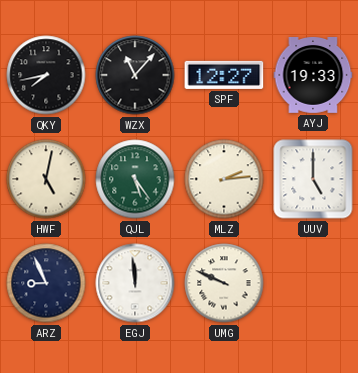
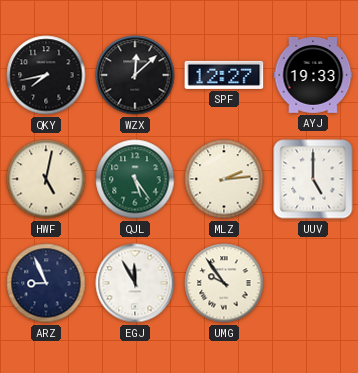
WZX: 11:07 -> 12:08
EGJ: 11:59 -> 11:55
UMG: 9:49 -> 9:54
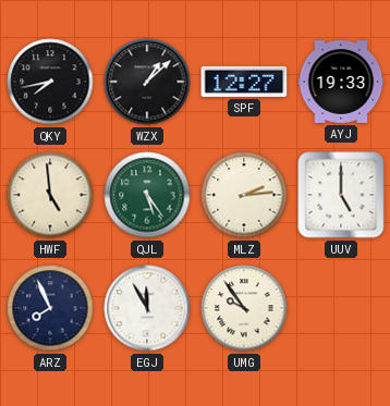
WZX: 12:08 -> 1:08
HWF: 5:02 -> 4:59
ARZ: 8:56 -> 7:56
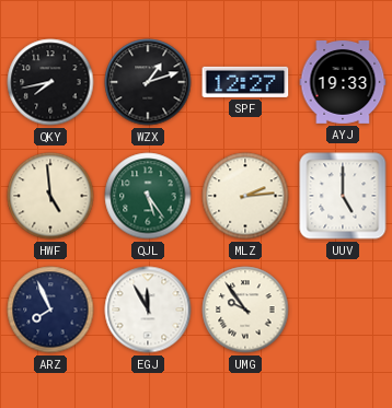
WZX: 1:08 -> 1:12
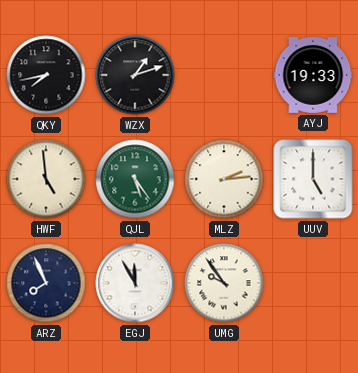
SPF: 12:27 -> none
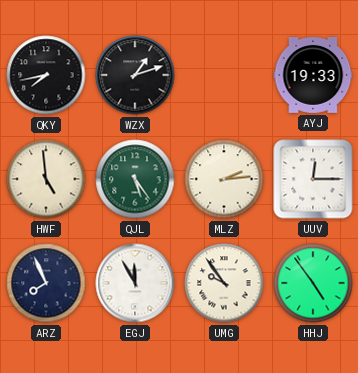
UUV: 5:00 -> 12:15
HHJ: none -> 4:54
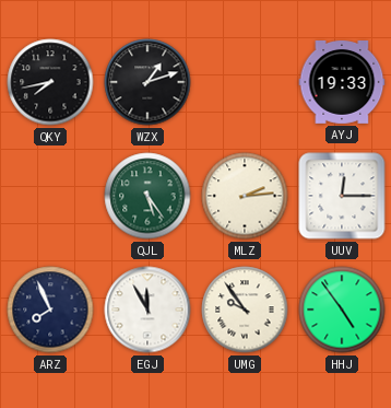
HWF: 4:59 -> none
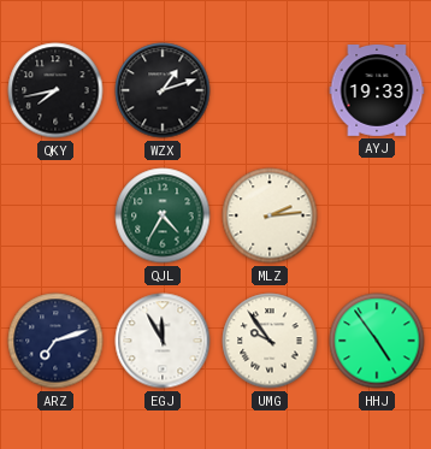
QJL: 5:24 -> 4:35
UUV: 12:15 -> none
ARZ: 7:56 -> 7:12
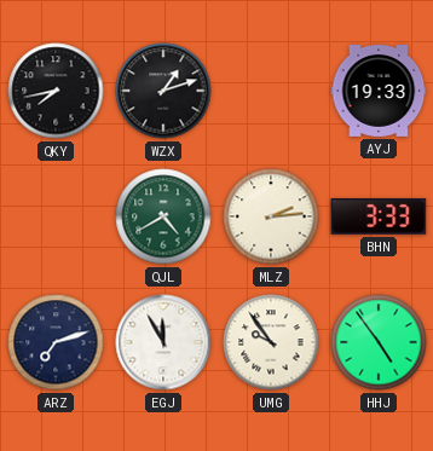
QJL: 4:35 -> 4:40
BHN: none -> 3:33
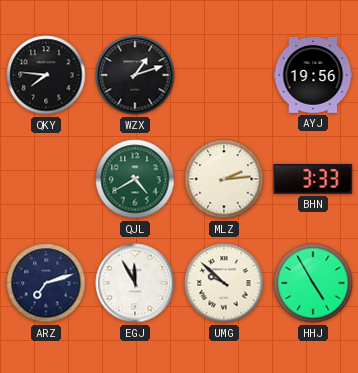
QKY: 7:43 -> 7:46
AYJ: 19:33 -> 19:56
UMG: 9:54 -> 9:52
HHJ: 4:54 -> 4:55
